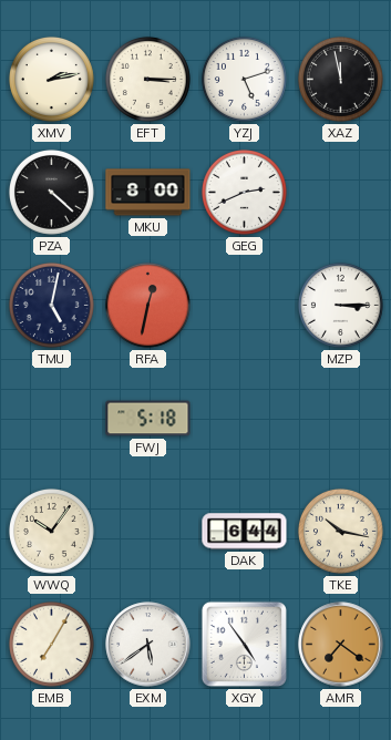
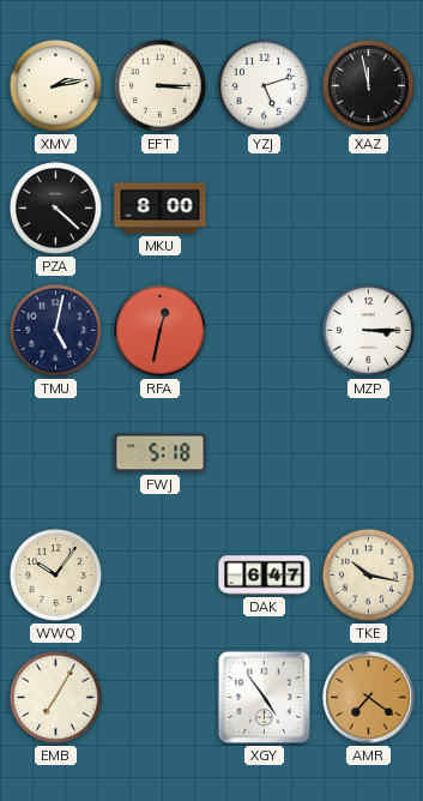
GEG: 2:41 -> none
DAK: 6:44 -> 6:47
EXM: 5:39 -> none
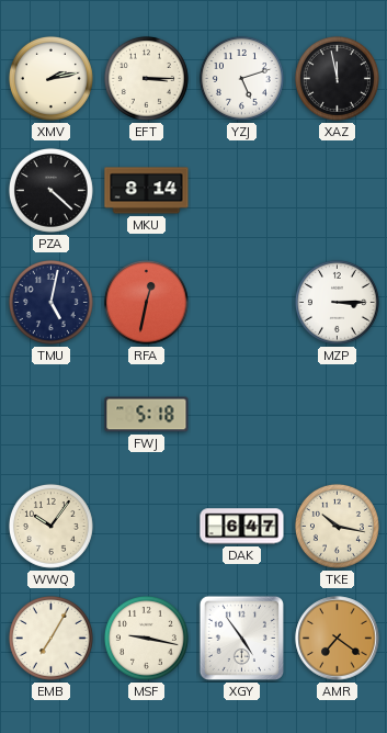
MKU: 8:00 -> 8:14
MSF: none -> 9:17
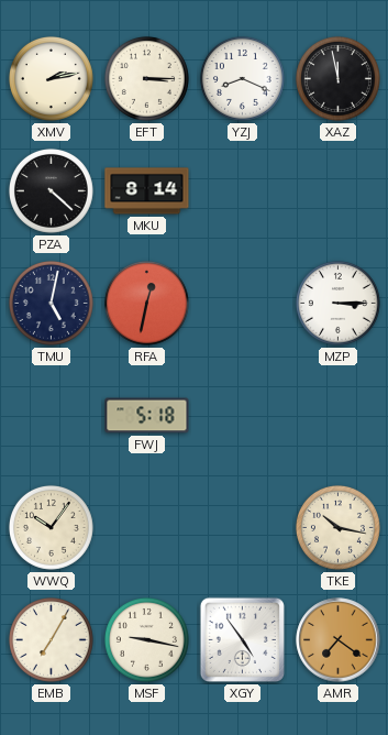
YZJ: 5:12 -> 8:19
DAK: 6:47 -> none
